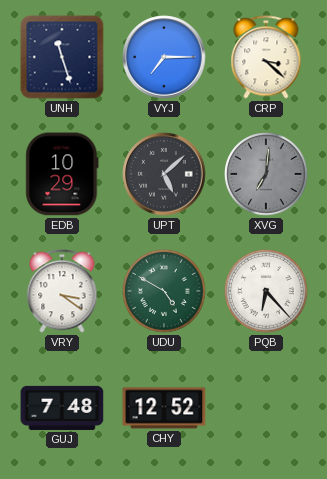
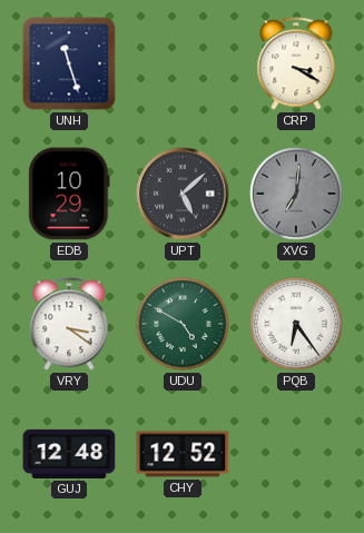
VYJ: 7:15 -> none
CRP: 3:22 -> 3:20
PQB: 6:23 -> 6:24
GUJ: 7:48 -> 12:48
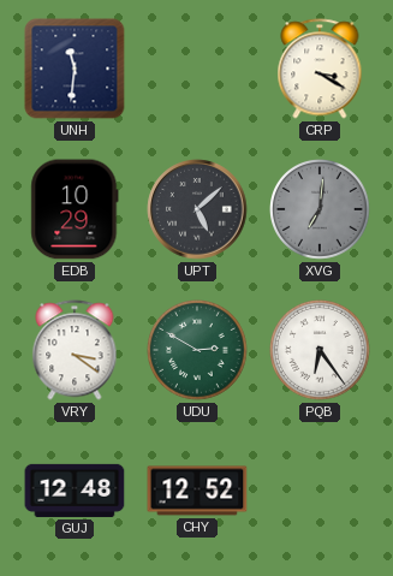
UNH: 11:27 -> 11:31
UDU: 4:50 -> 2:50
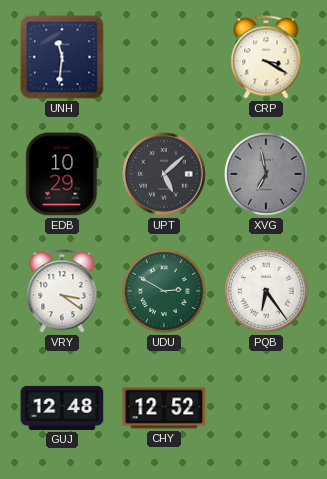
XVG: 7:01 -> 6:58
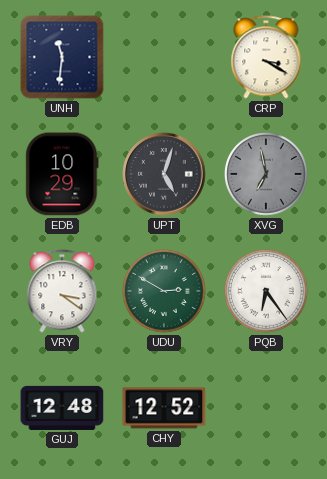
UPT: 5:08 -> 5:03
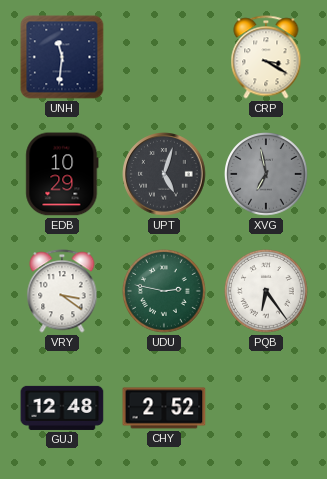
UDU: 2:50 -> 2:47
CHY: 12:52 -> 2:52
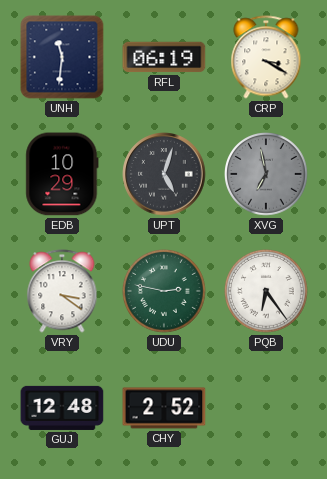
RFL: none -> 06:19
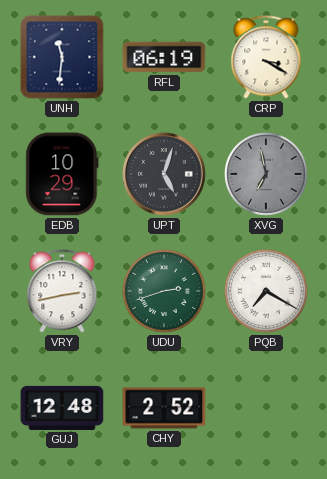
VRY: 3:21 -> 2:43
UDU: 2:47 -> 2:42
PQB: 6:24 -> 7:20
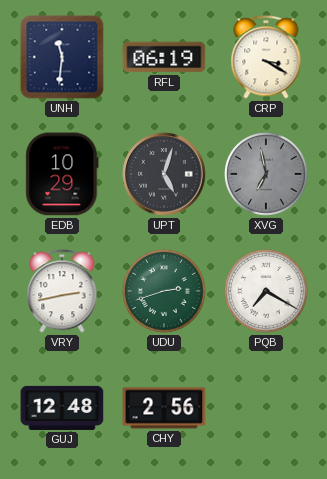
CHY: 2:52 -> 2:56
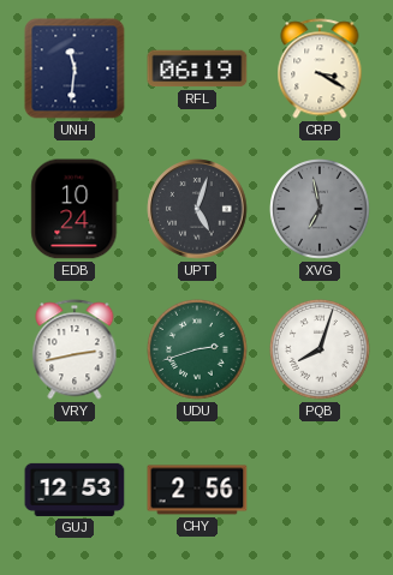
EDB: 10:29 -> 10:24
PQB: 7:20 -> 8:03
GUJ: 12:48 -> 12:53
